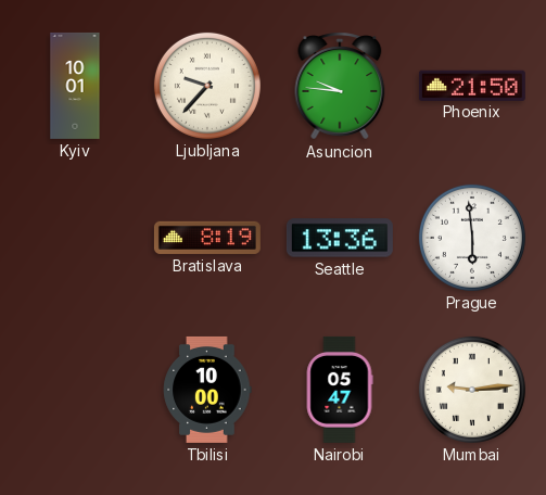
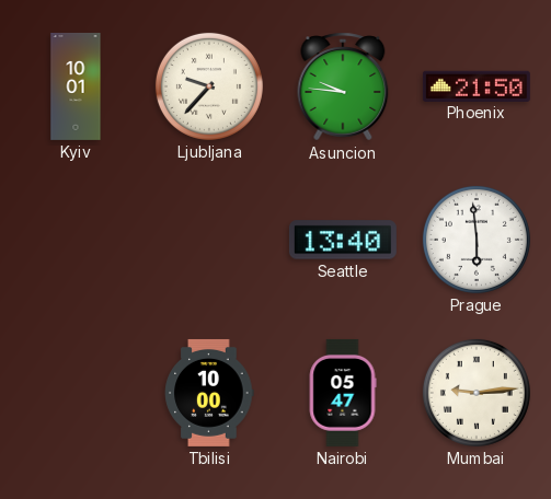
Bratislava: 8:19 -> none
Seattle: 13:36 -> 13:40
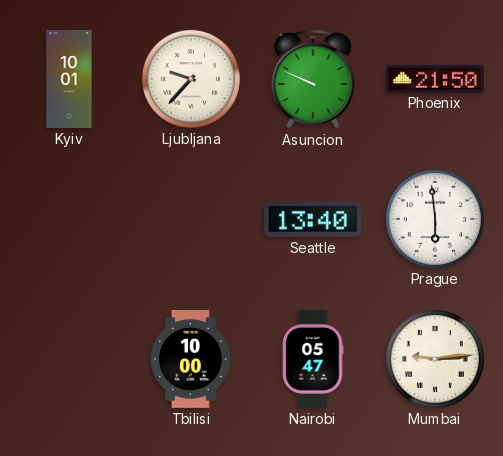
Asuncion: 9:46 -> 9:49
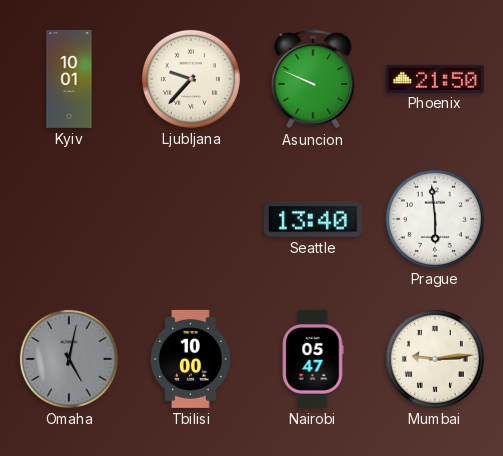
Omaha: none -> 5:02
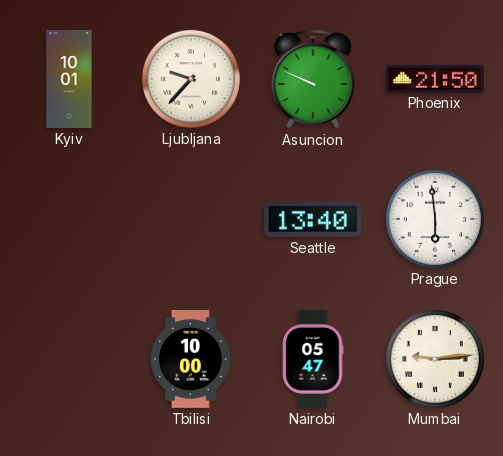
Omaha: 5:02 -> none
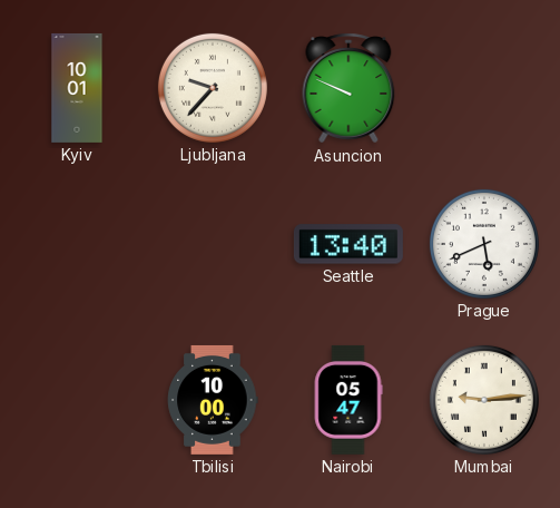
Phoenix: 21:50 -> none
Prague: 5:59 -> 5:41
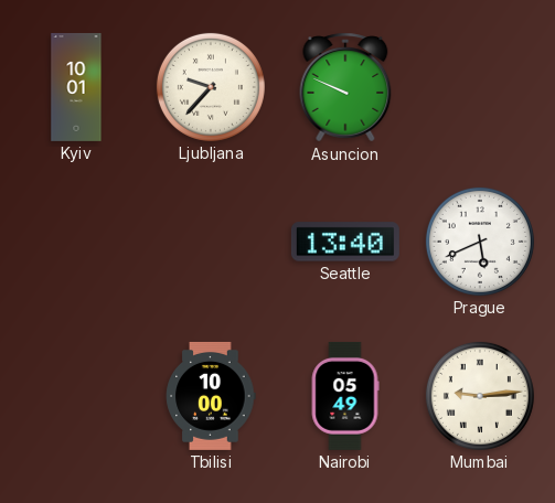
Nairobi: 05:47 -> 05:49
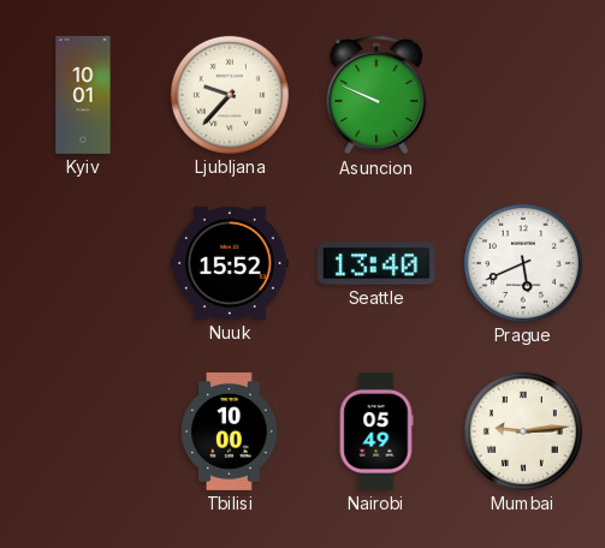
Nuuk: none -> 15:52
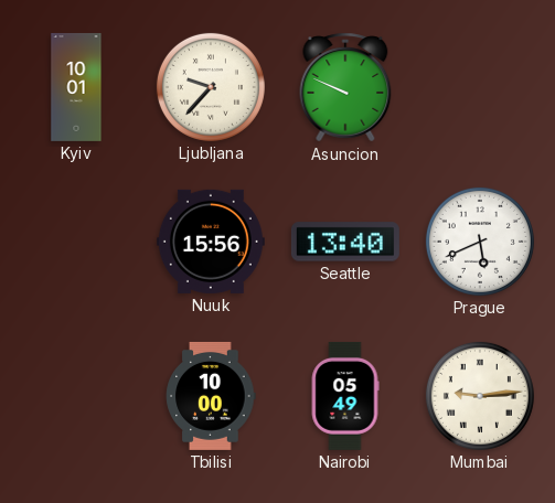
Nuuk: 15:52 -> 15:56
